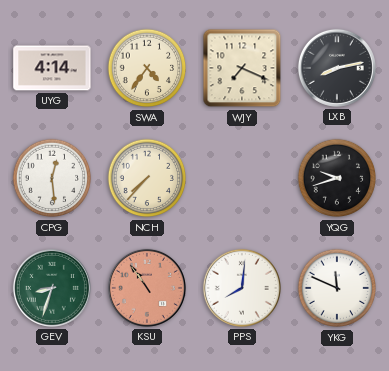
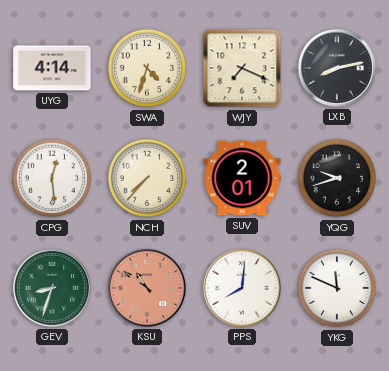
SWA: 4:36 -> 4:33
SUV: none -> 2:01
KSU: 10:54 -> 10:51
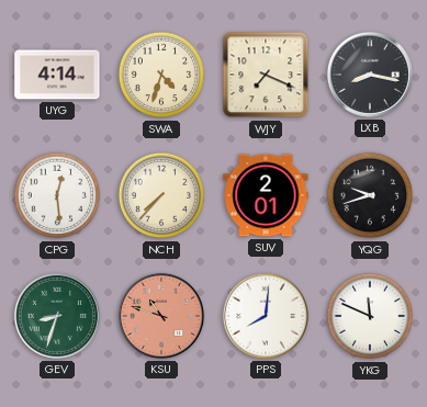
LXB: 8:13 -> 8:17
KSU: 10:51 -> 10:48
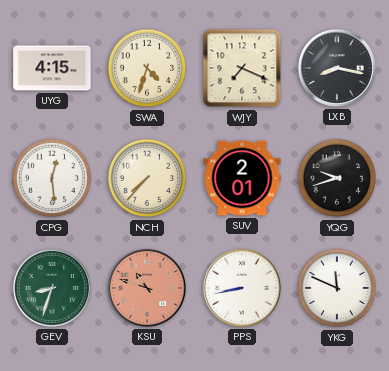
UYG: 4:14 -> 4:15
PPS: 8:01 -> 8:43
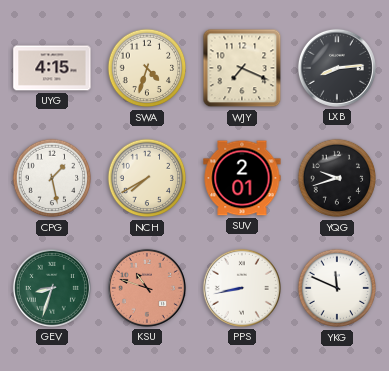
LXB: 8:17 -> 8:14
CPG: 12:29 -> 1:28
NCH: 7:37 -> 7:40
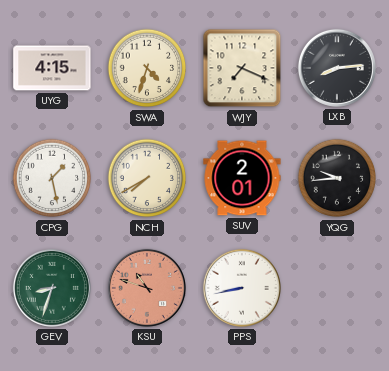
YQG: 9:42 -> 9:44
YKG: 11:49 -> none
